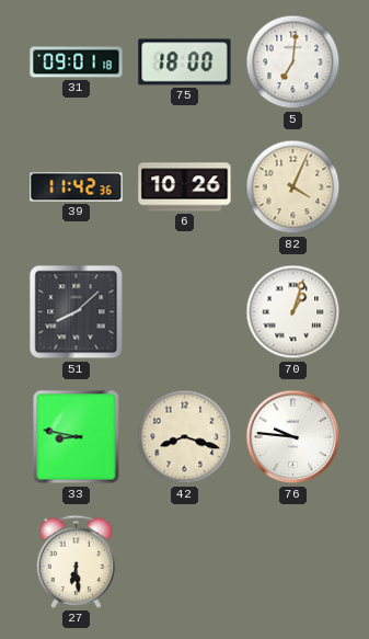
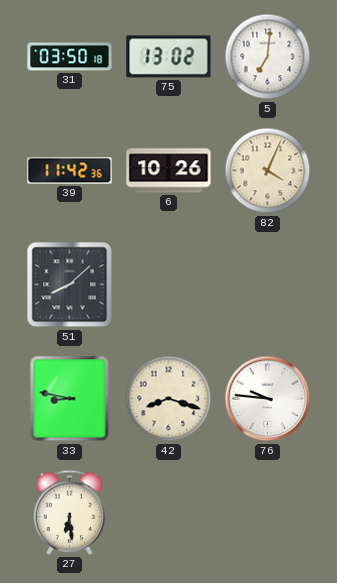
31: 09:01 -> 03:50
75: 18:00 -> 13:02
70: 1:03 -> none
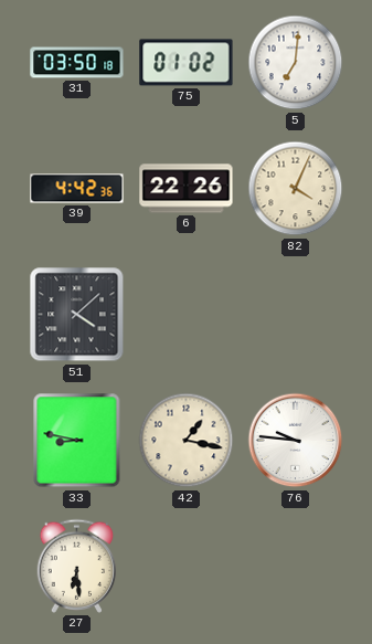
75: 13:02 -> 01:02
39: 11:42 -> 4:42
6: 10:26 -> 22:26
51: 8:08 -> 4:08
42: 8:18 -> 1:17
